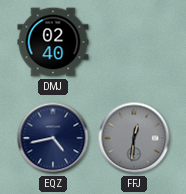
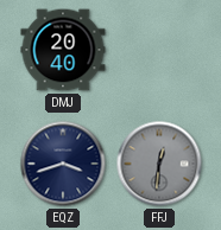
DMJ: 02:40 -> 20:40
EQZ: 4:43 -> 3:42
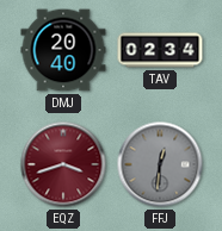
TAV: none -> 02:34
EQZ dial: navy -> burgundy
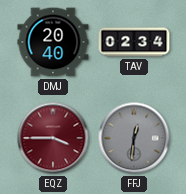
EQZ: 3:42 -> 3:45
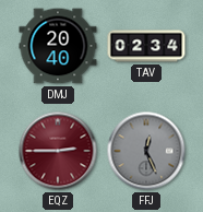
EQZ: 3:45 -> 2:45
FFJ: 12:31 -> 12:26
